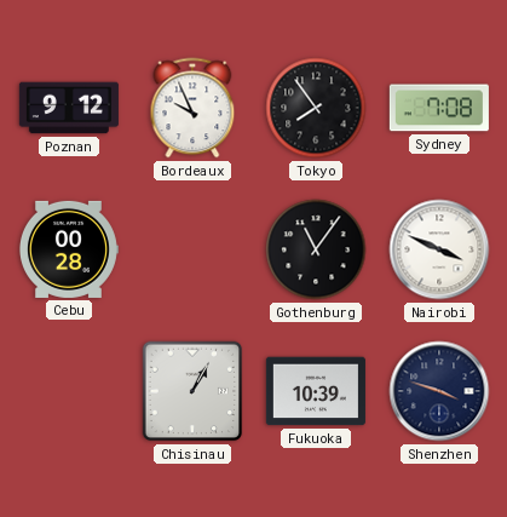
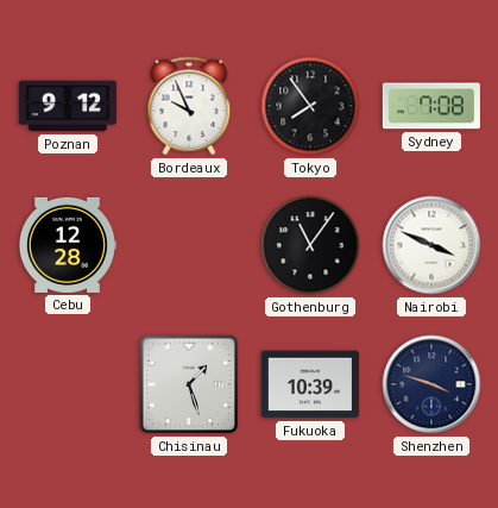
Cebu: 00:28 -> 12:28
Chisinau: 1:05 -> 1:27
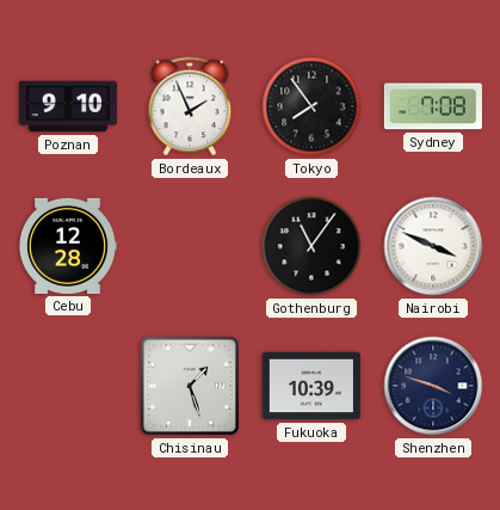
Poznan: 9:12 -> 9:10
Bordeaux: 9:56 -> 1:56
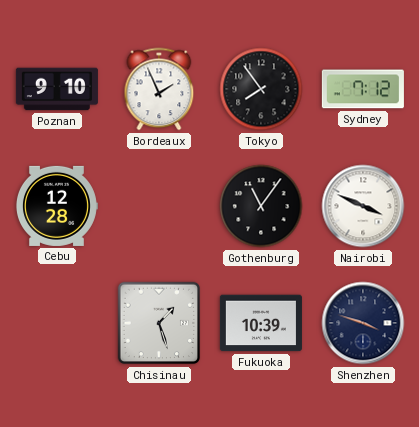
Sydney: 7:08 -> 7:12
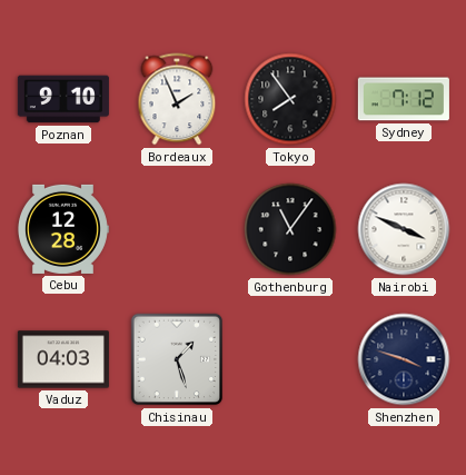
Vaduz: none -> 04:03
Fukuoka: 10:39 -> none
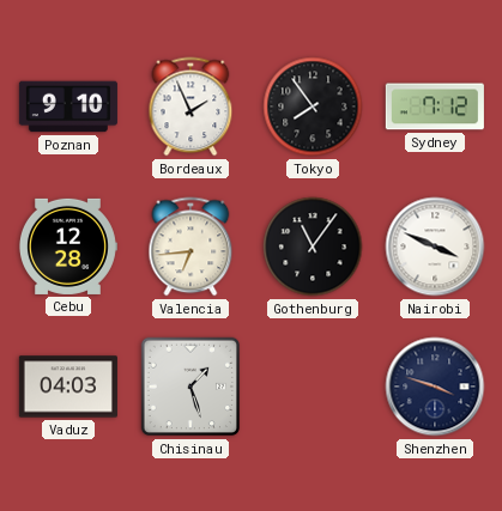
Valencia: none -> 6:44
